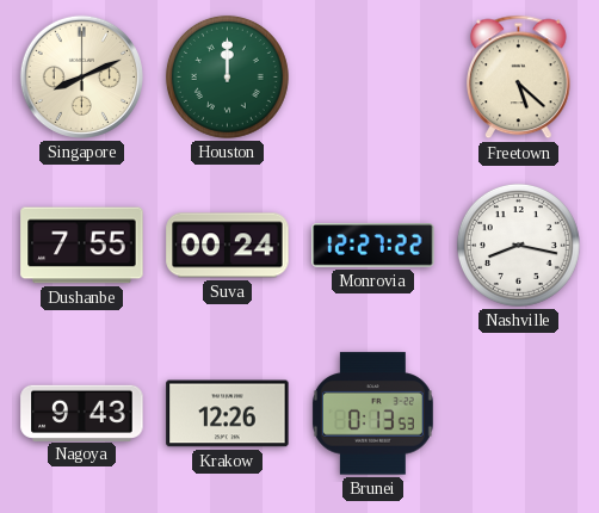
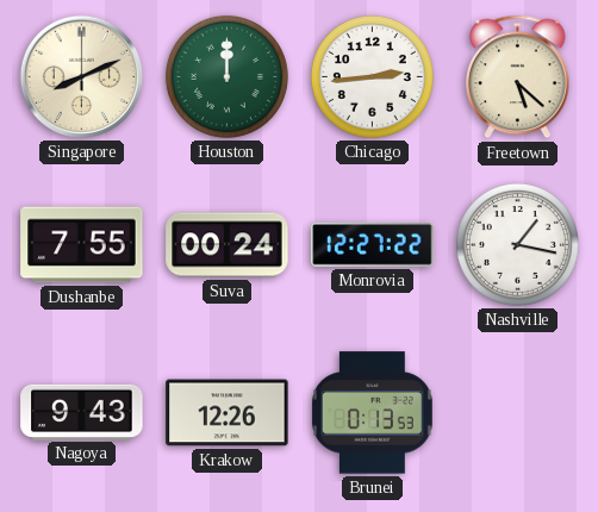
Chicago: none -> 2:44
Nashville: 8:17 -> 1:17
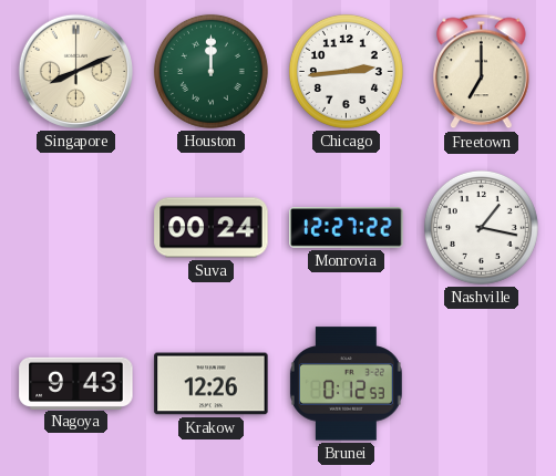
Freetown: 5:22 -> 7:00
Dushanbe: 7:55 -> none
Brunei: 0:13 -> 0:12
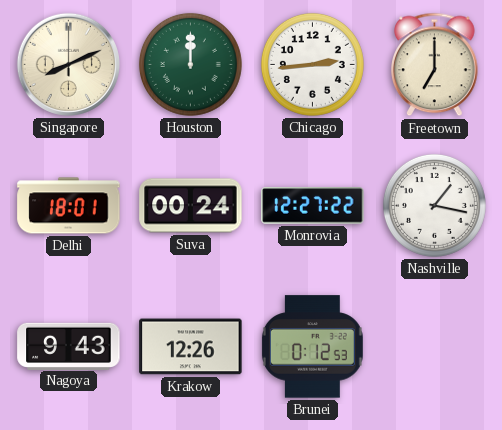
Delhi: none -> 18:01
